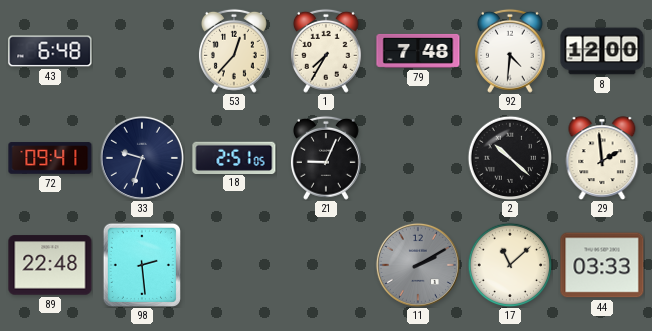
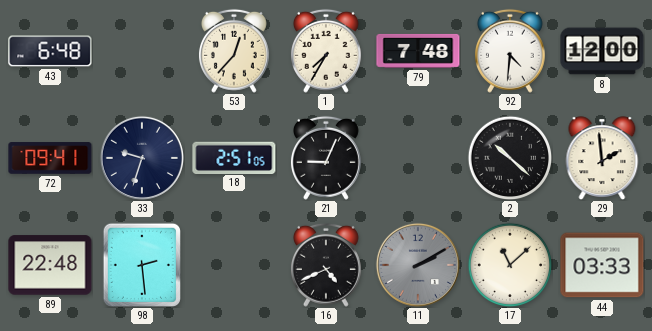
16: none -> 4:41
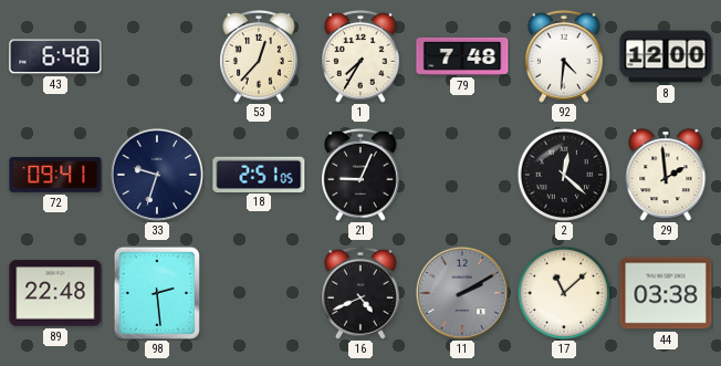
2: 10:22 -> 12:22
44: 03:33 -> 03:38
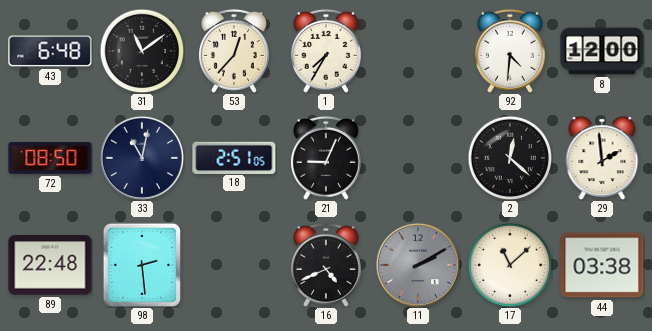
31: none -> 11:09
79: 7:48 -> none
72: 09:41 -> 08:50
33: 9:33 -> 11:02
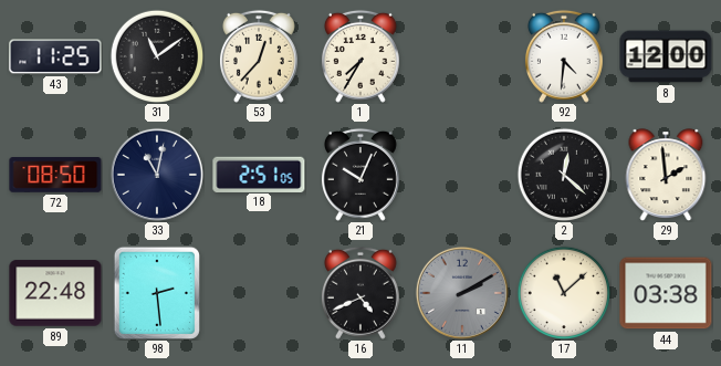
43: 6:48 -> 11:25
21: 9:04 -> 10:04
